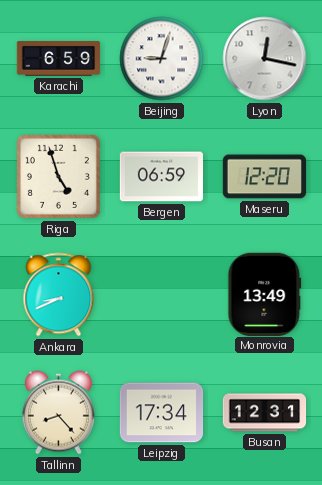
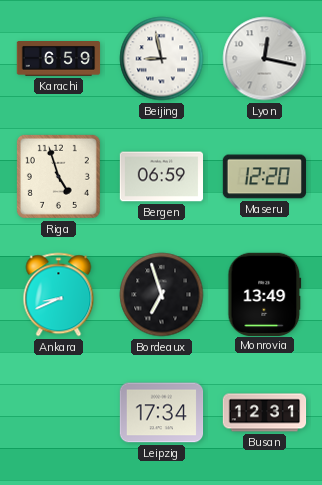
Beijing: 9:03 -> 8:58
Bordeaux: none -> 6:57
Tallinn: 8:23 -> none
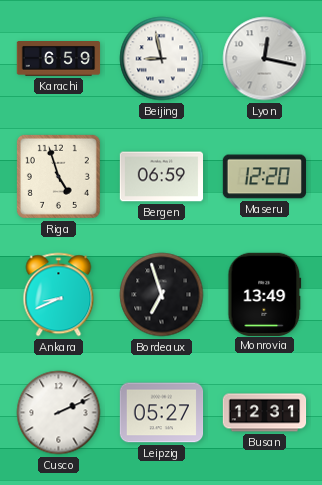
Cusco: none -> 2:11
Leipzig: 17:34 -> 05:27
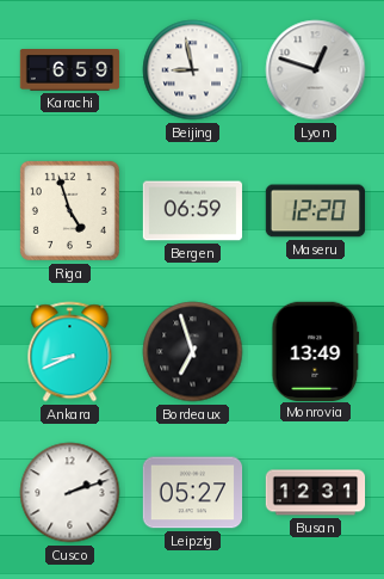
Lyon: 12:17 -> 12:48
Cusco: 2:11 -> 2:12
